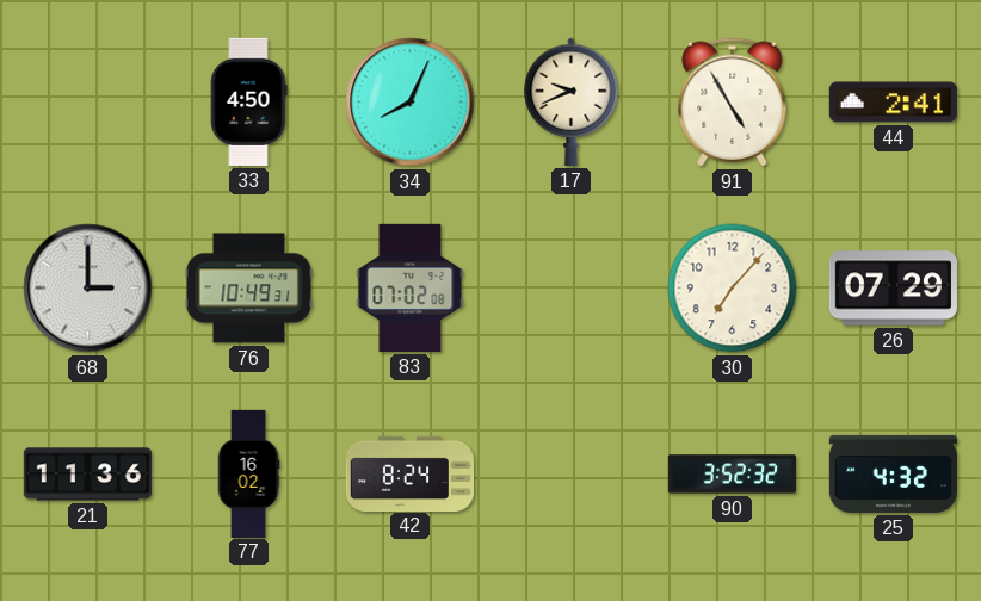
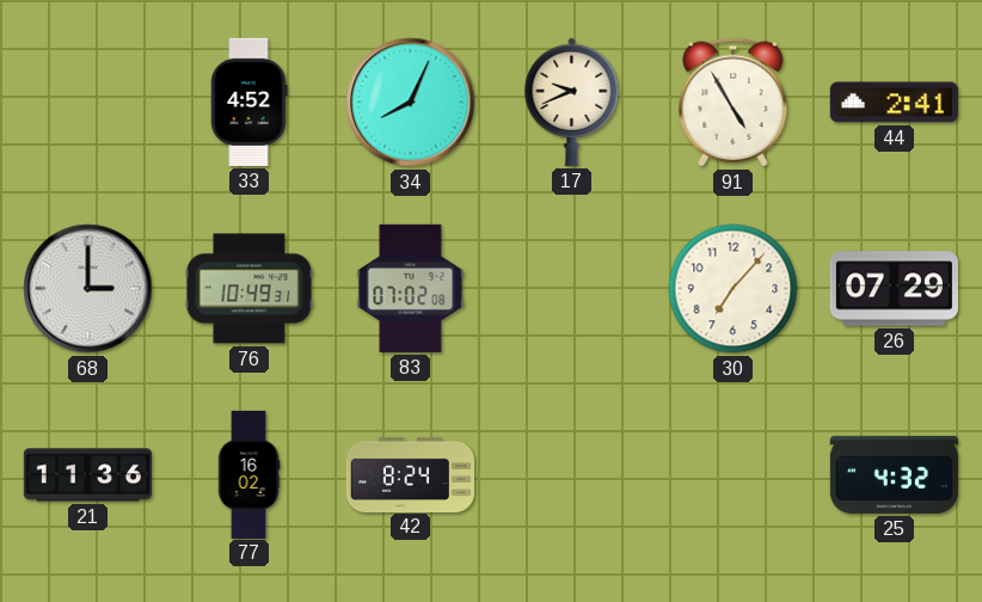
33: 4:50 -> 4:52
90: 3:52 -> none
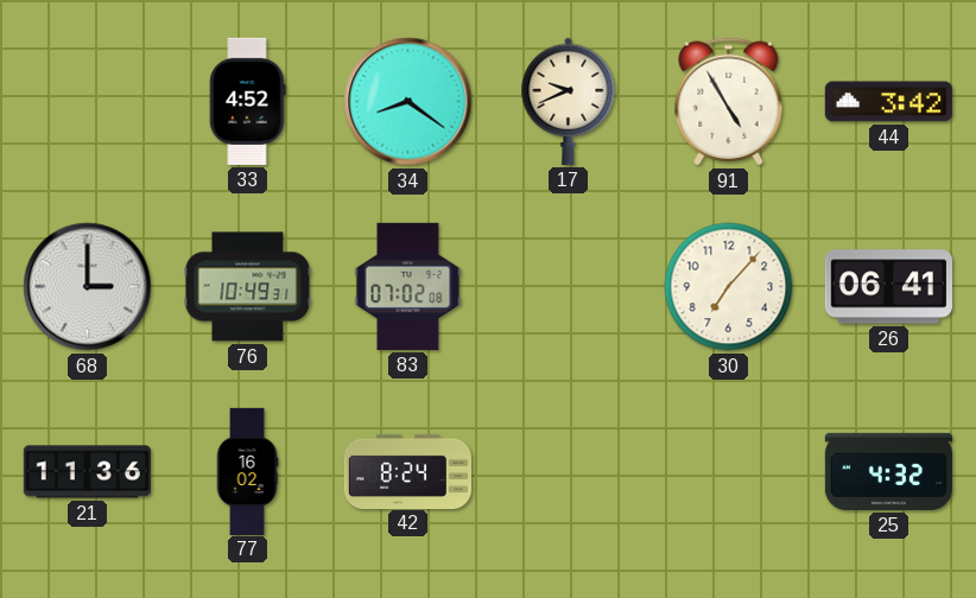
34: 8:04 -> 8:21
44: 2:41 -> 3:42
26: 07:29 -> 06:41
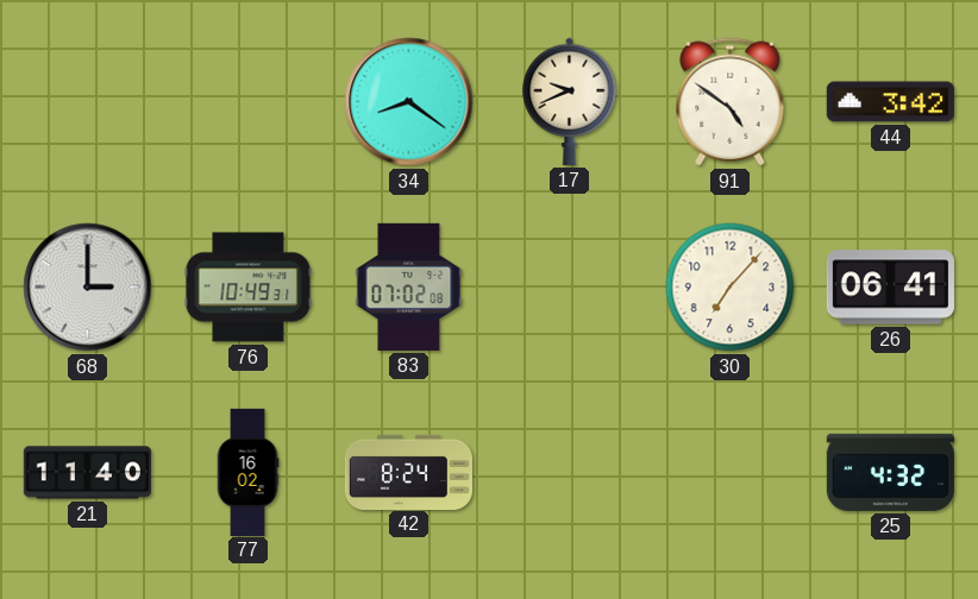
33: 4:52 -> none
91: 4:55 -> 4:51
21: 11:36 -> 11:40
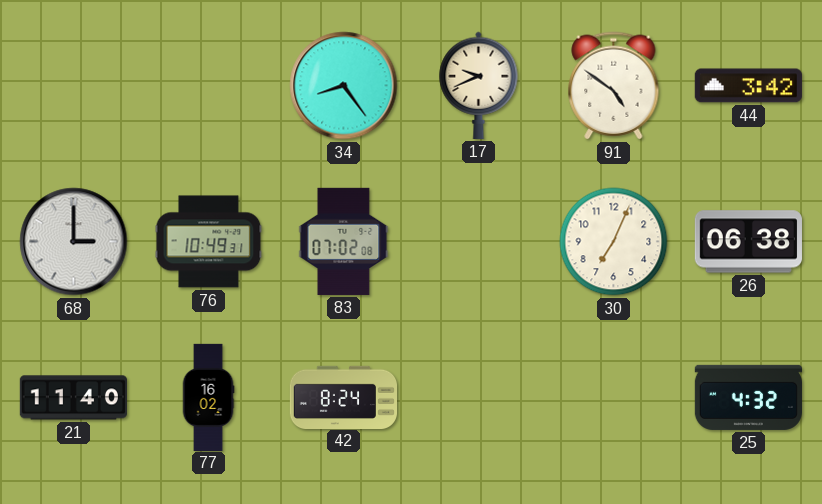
34: 8:21 -> 8:24
30: 7:07 -> 7:04
26: 06:41 -> 06:38
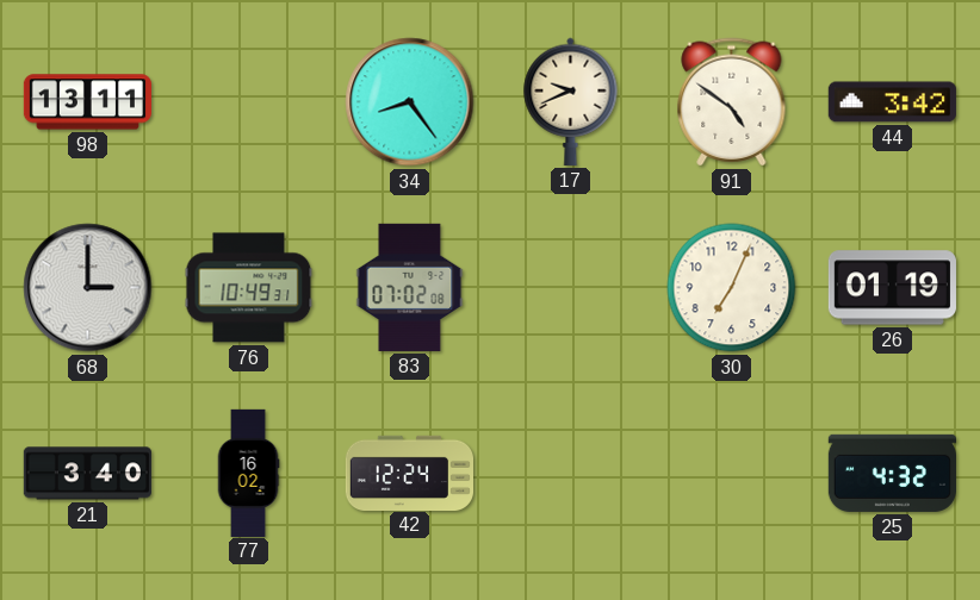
98: none -> 13:11
26: 06:38 -> 01:19
21: 11:40 -> 3:40
42: 8:24 -> 12:24
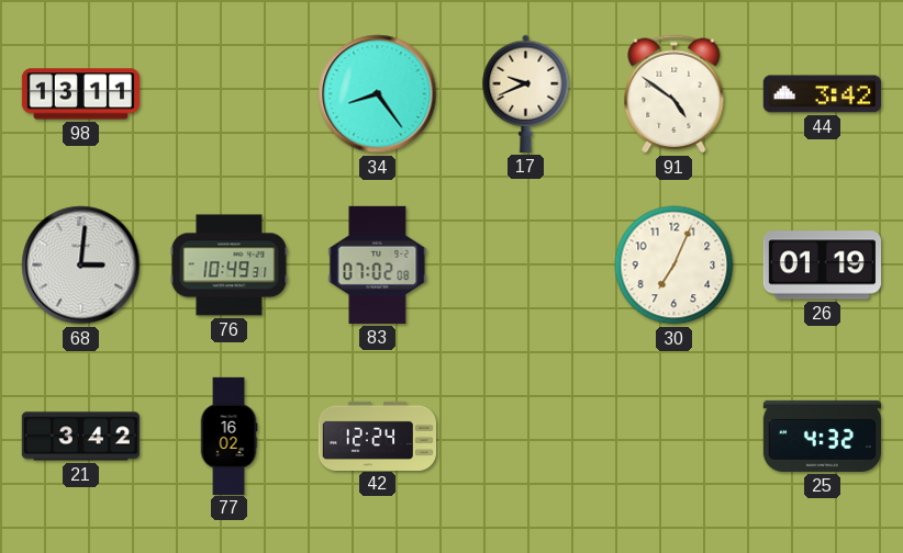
68: 3:00 -> 3:01
21: 3:40 -> 3:42
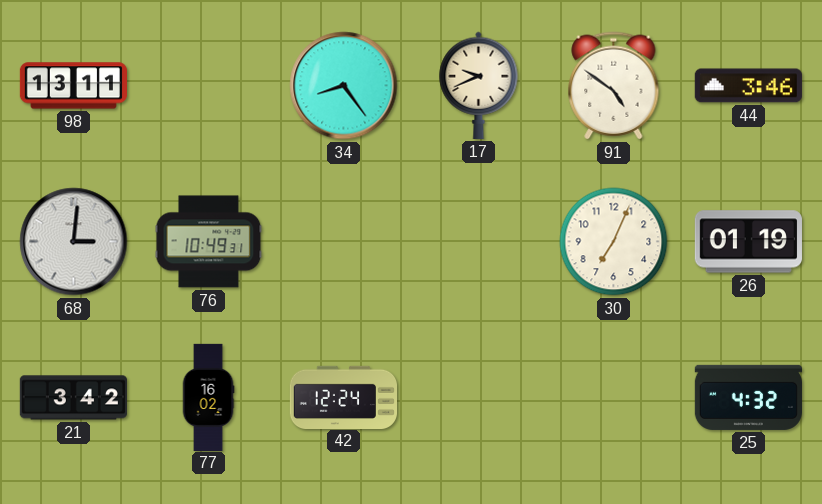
44: 3:42 -> 3:46
83: 07:02 -> none
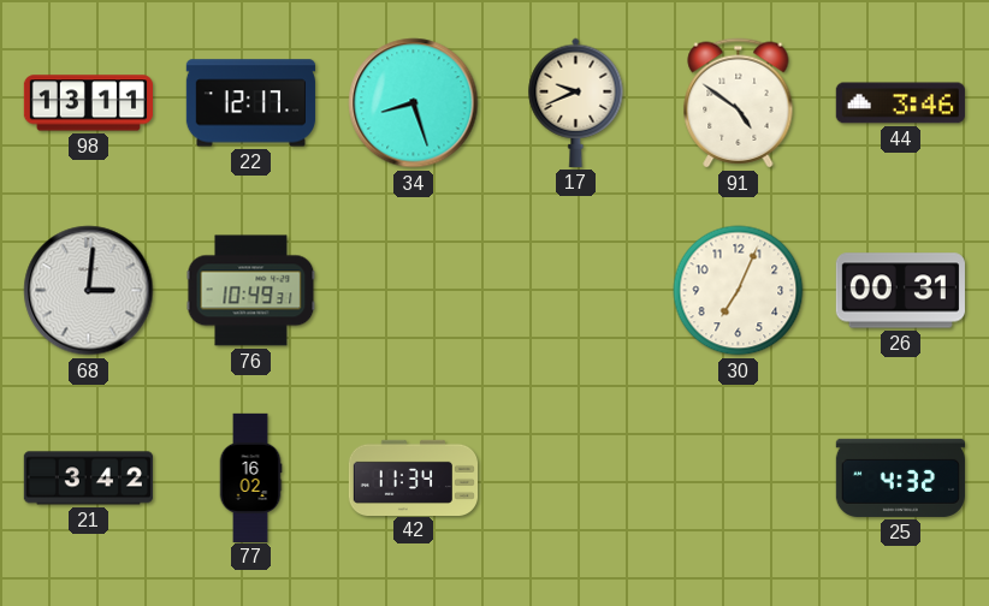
22: none -> 12:17
34: 8:24 -> 8:27
26: 01:19 -> 00:31
42: 12:24 -> 11:34
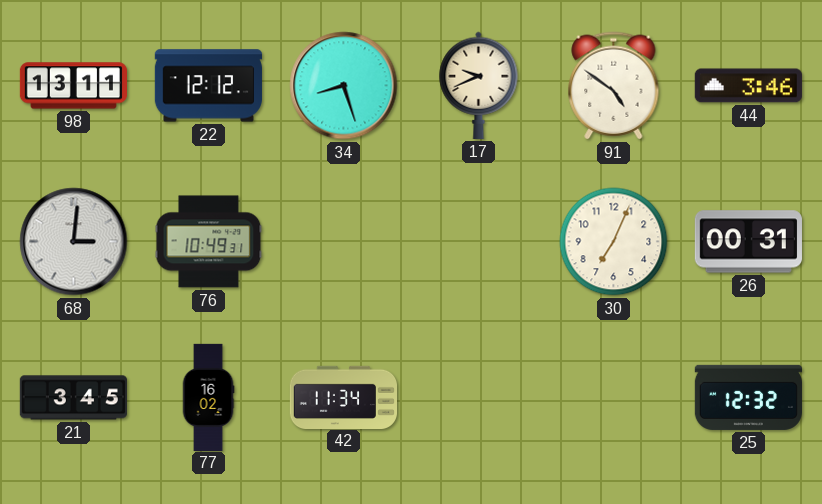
22: 12:17 -> 12:12
21: 3:42 -> 3:45
25: 4:32 -> 12:32
